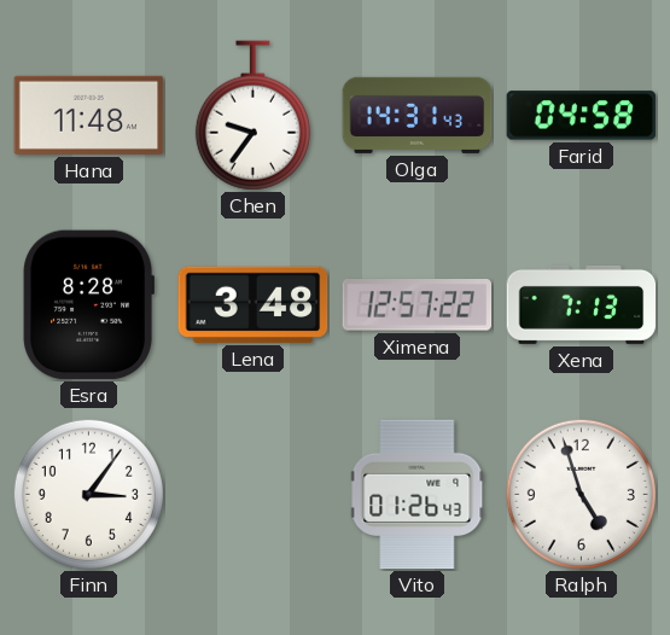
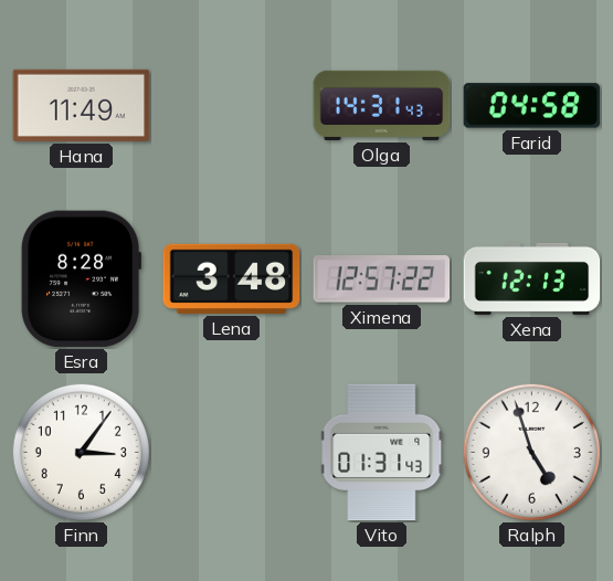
Hana: 11:48 -> 11:49
Chen: 9:36 -> none
Xena: 7:13 -> 12:13
Vito: 01:26 -> 01:31
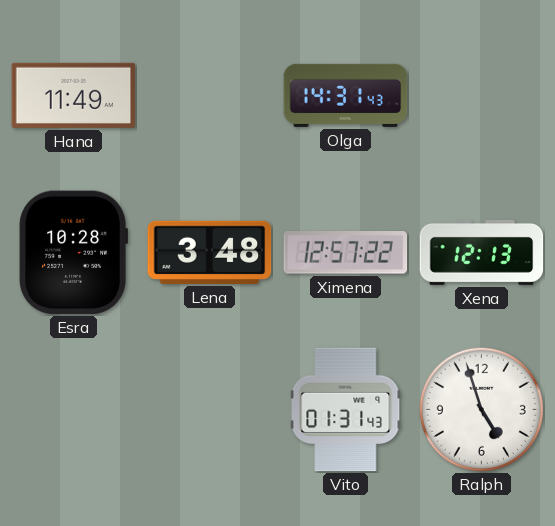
Farid: 04:58 -> none
Esra: 8:28 -> 10:28
Finn: 3:06 -> none
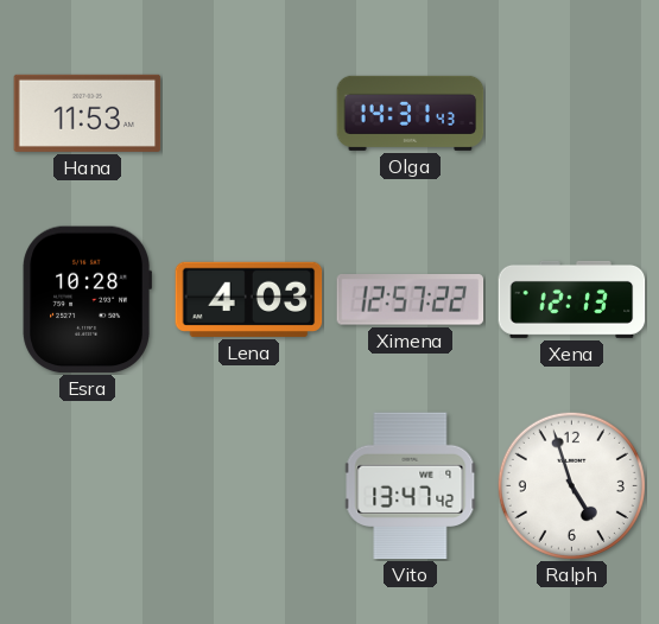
Hana: 11:49 -> 11:53
Lena: 3:48 -> 4:03
Vito: 01:31 -> 13:47
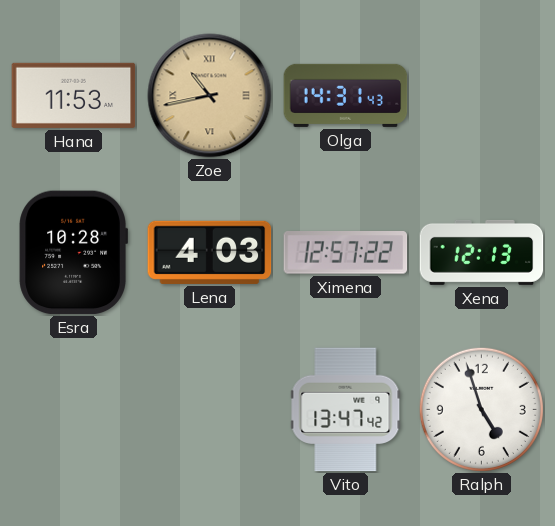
Zoe: none -> 10:43
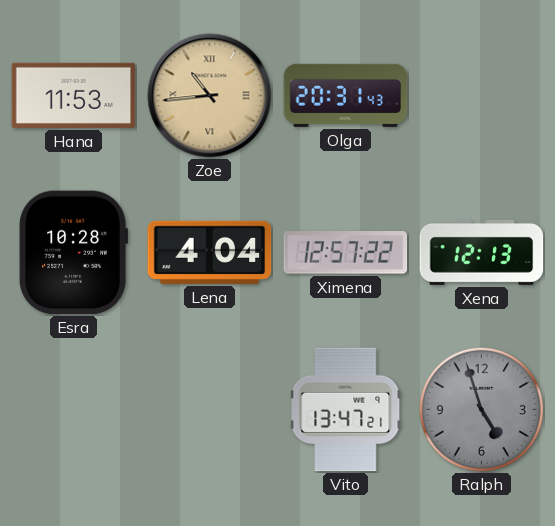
Zoe: 10:43 -> 10:44
Olga: 14:31 -> 20:31
Lena: 4:03 -> 4:04
Vito: 13:47:42 -> 13:47:21
Ralph dial: white -> grey
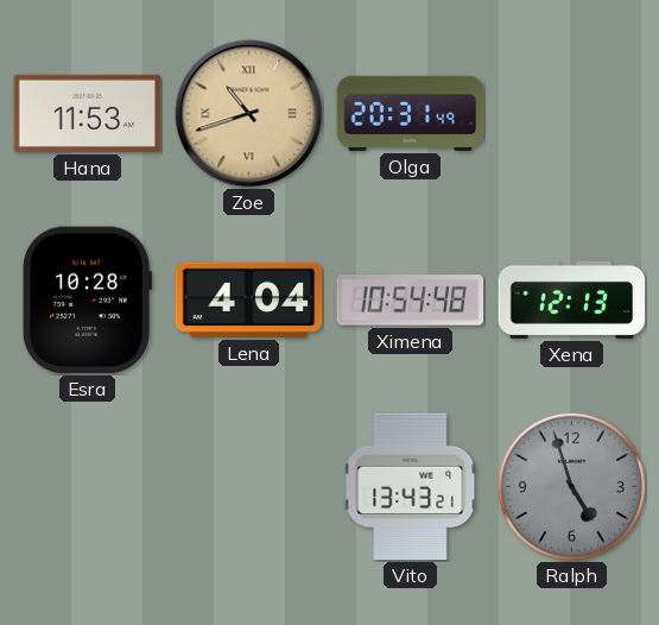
Zoe: 10:44 -> 10:42
Olga: 20:31:43 -> 20:31:49
Ximena: 12:57 -> 10:54
Vito: 13:47 -> 13:43
